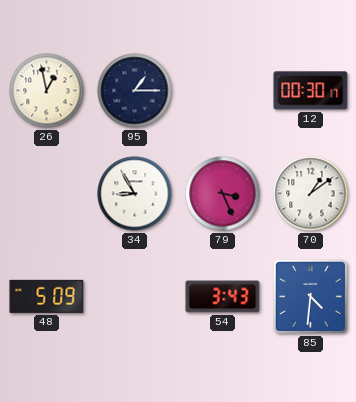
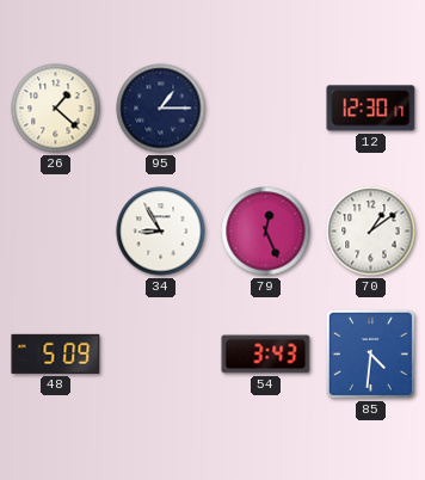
26: 12:58 -> 1:22
12: 00:30 -> 12:30
79: 3:26 -> 12:26
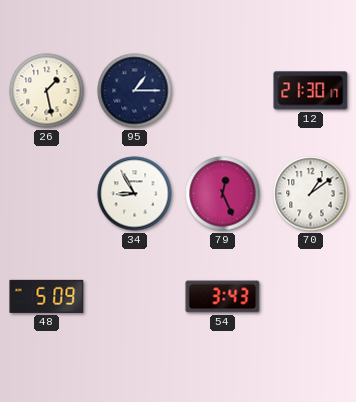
26: 1:22 -> 1:28
12: 12:30 -> 21:30
85: 4:31 -> none
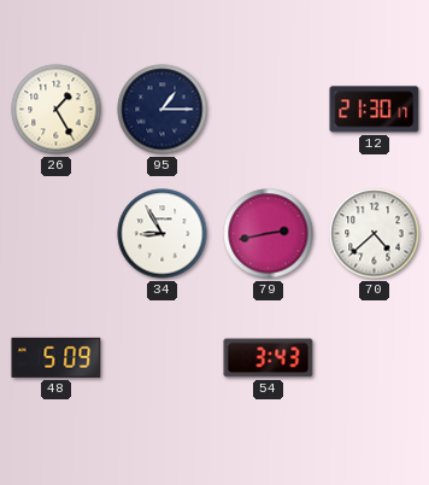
26: 1:28 -> 1:25
79: 12:26 -> 2:43
70: 1:09 -> 4:38
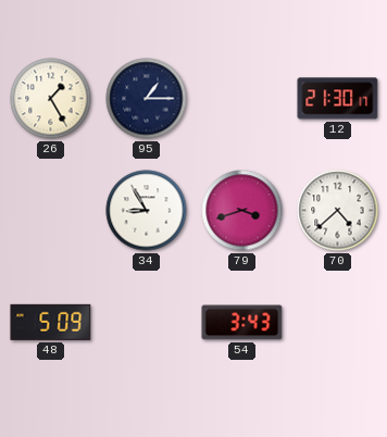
79: 2:43 -> 3:42
